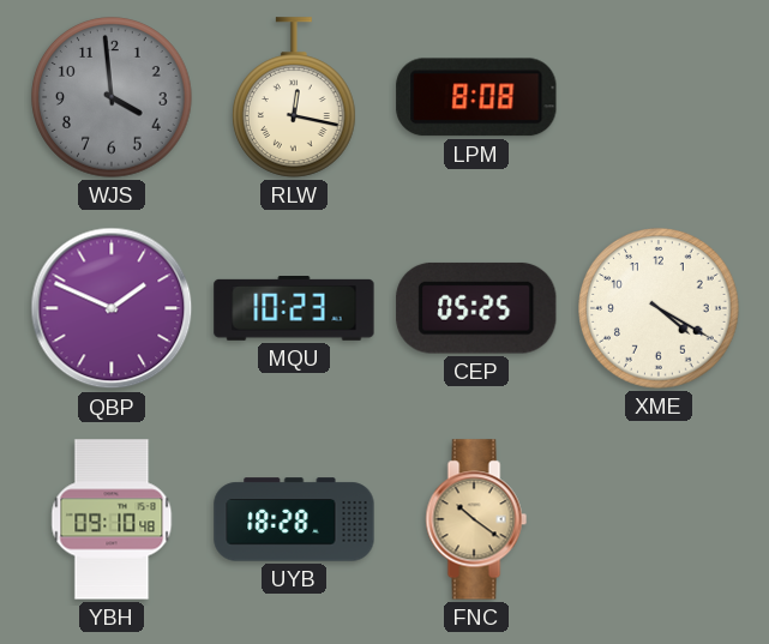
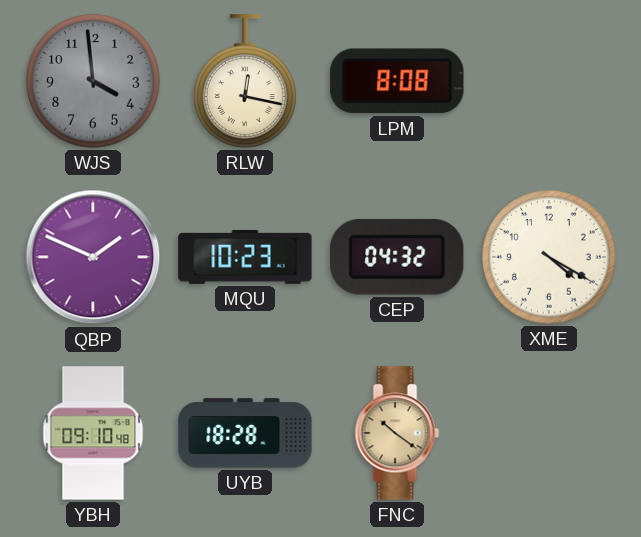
CEP: 05:25 -> 04:32
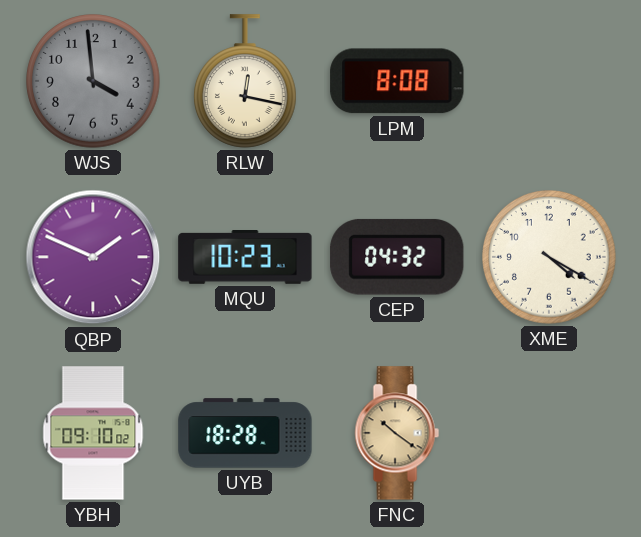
YBH: 09:10:48 -> 09:10:02
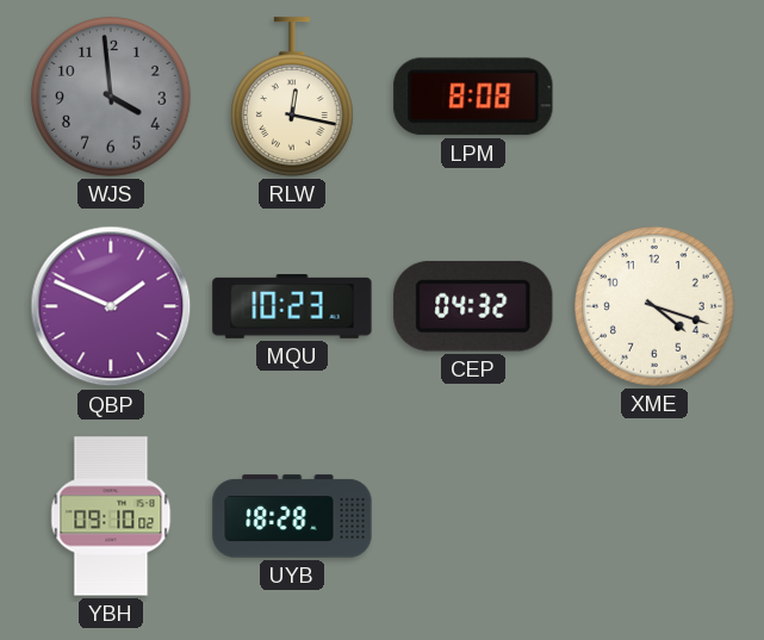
XME: 4:20 -> 4:18
FNC: 10:21 -> none
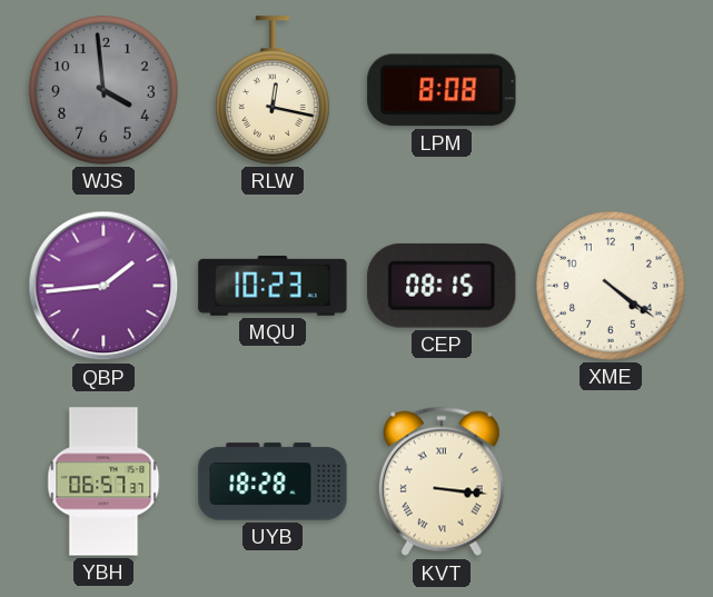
QBP: 1:49 -> 1:44
CEP: 04:32 -> 08:15
XME: 4:18 -> 4:21
YBH: 09:10 -> 06:57
KVT: none -> 3:16
